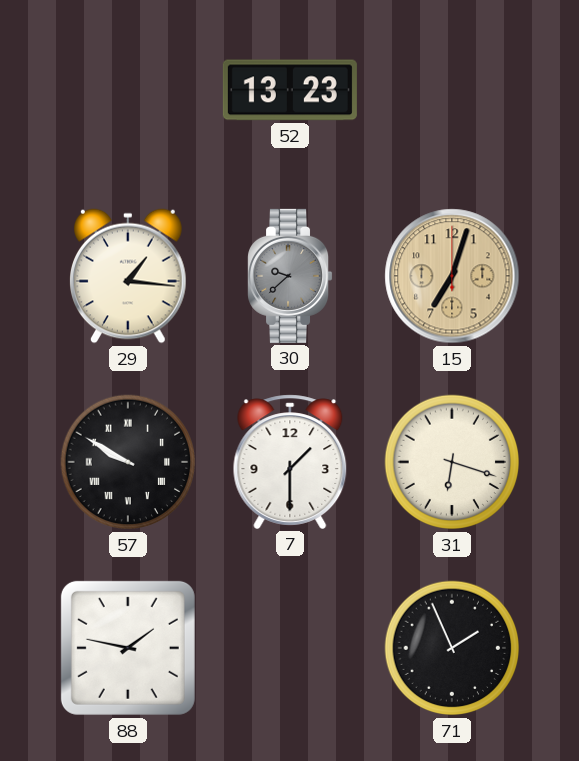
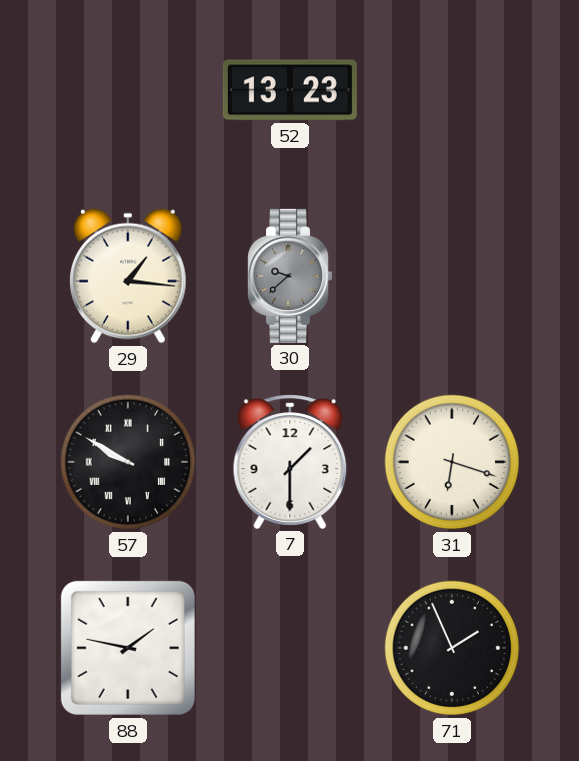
15: 7:03 -> none
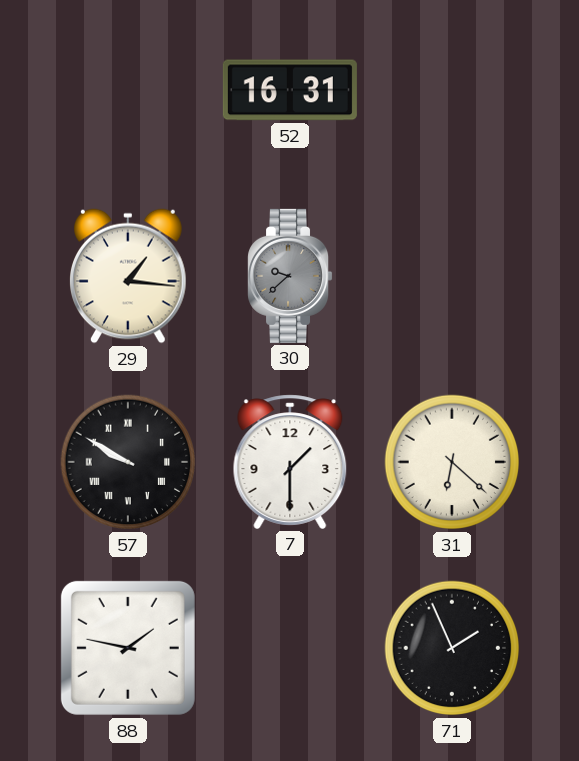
52: 13:23 -> 16:31
31: 6:18 -> 6:22
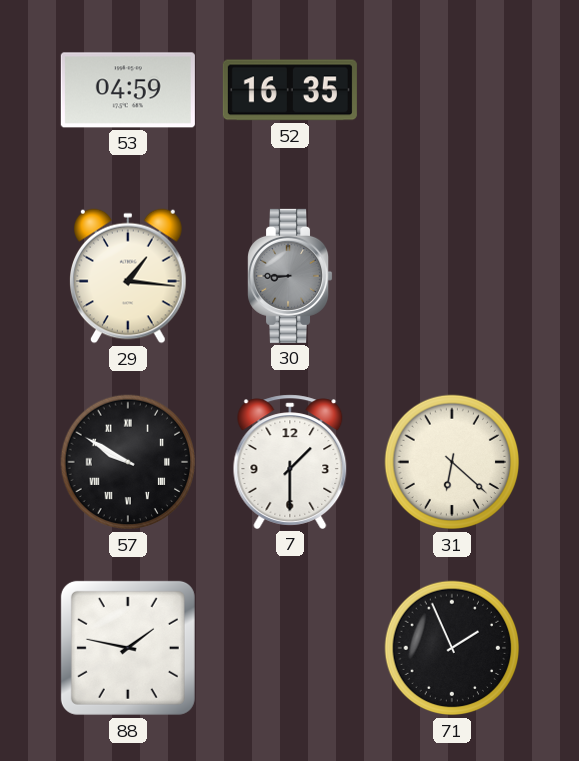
53: none -> 04:59
52: 16:31 -> 16:35
30: 9:38 -> 8:45
